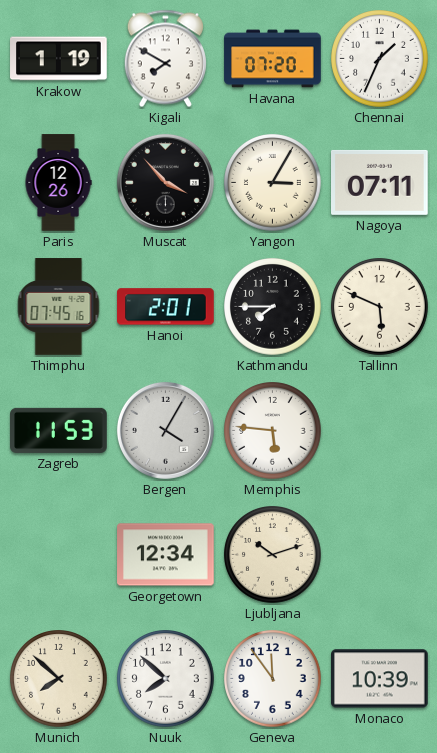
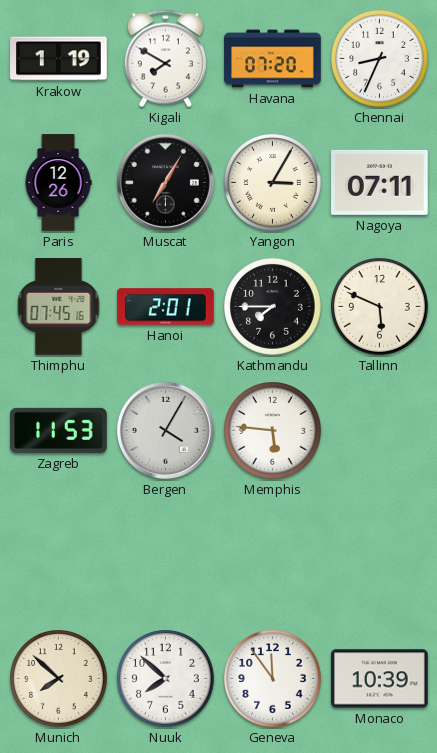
Chennai: 1:34 -> 8:34
Muscat: 3:53 -> 7:05
Georgetown: 12:34 -> none
Ljubljana: 10:12 -> none
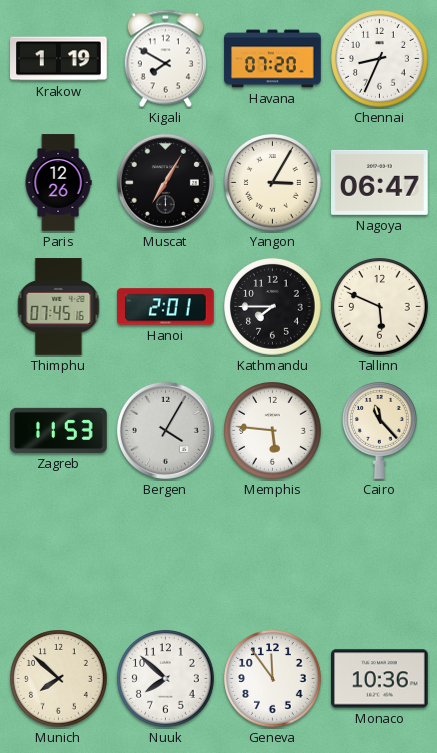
Nagoya: 07:11 -> 06:47
Cairo: none -> 11:23
Monaco: 10:39 -> 10:36
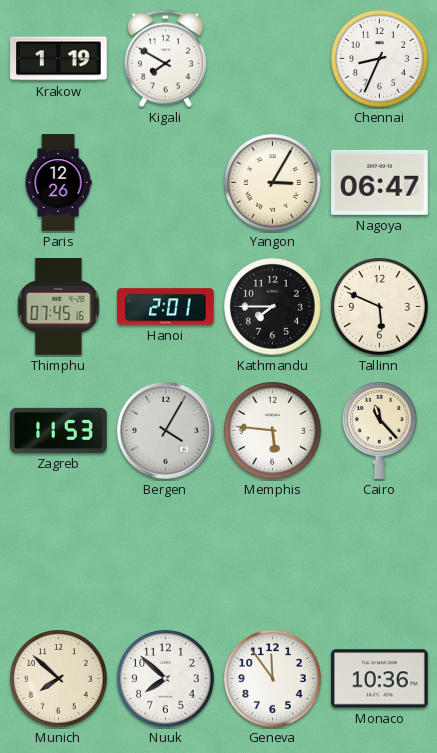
Havana: 07:20 -> none
Muscat: 7:05 -> none
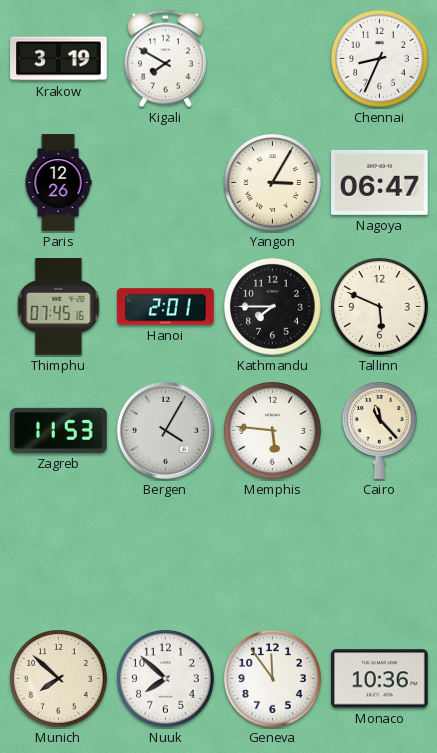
Krakow: 1:19 -> 3:19
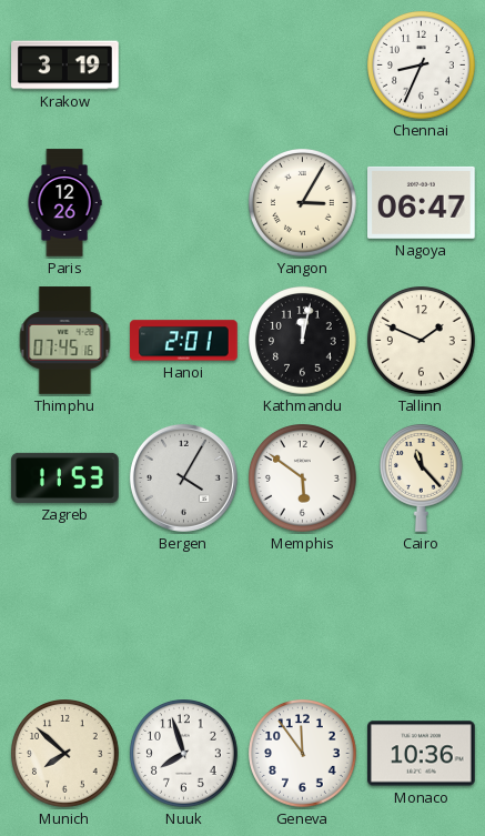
Kigali: 7:50 -> none
Kathmandu: 7:45 -> 12:02
Tallinn: 5:49 -> 1:49
Memphis: 5:46 -> 5:51
Nuuk: 7:52 -> 7:57
